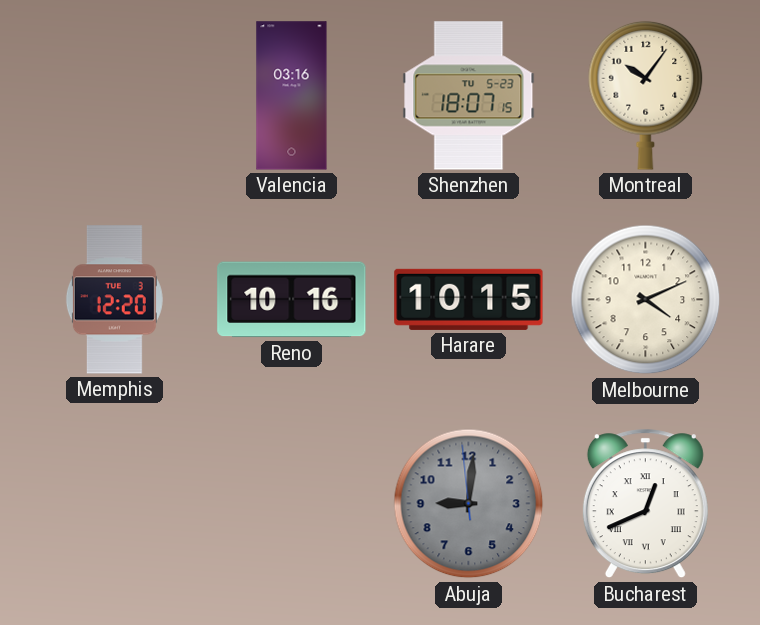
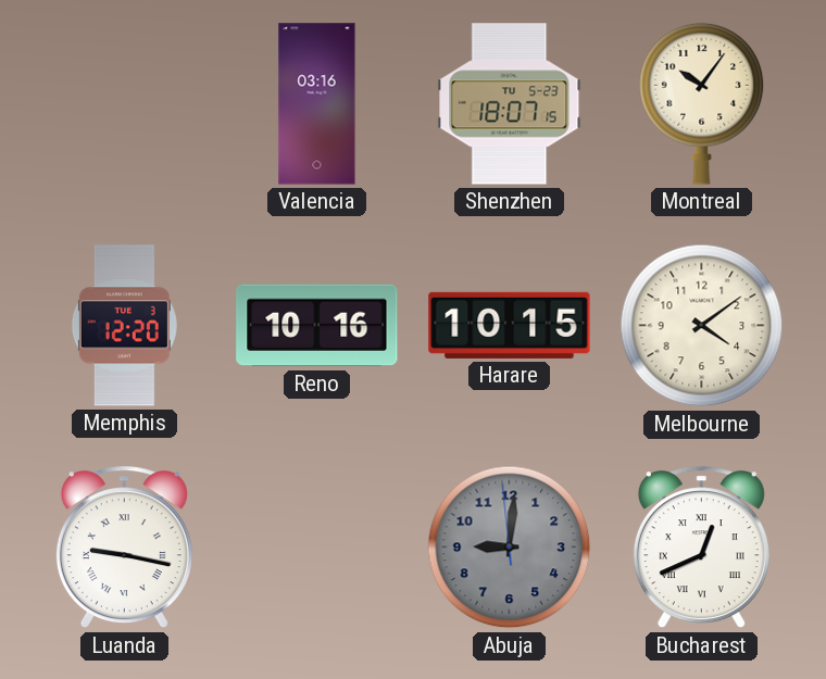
Melbourne: 4:11 -> 4:09
Luanda: none -> 9:17
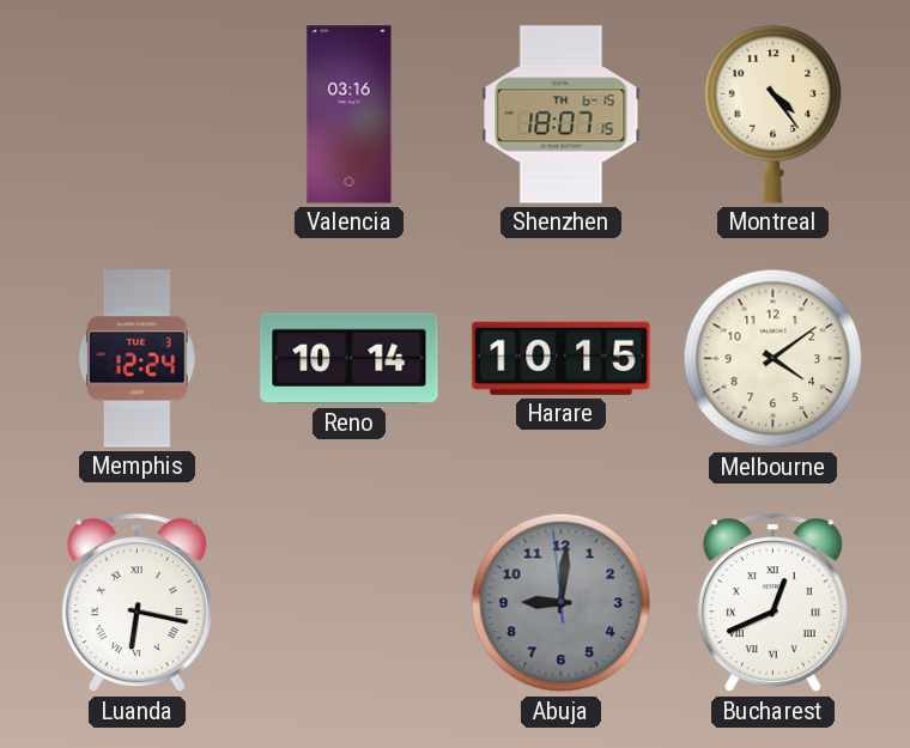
Shenzhen date: TU 5-23 -> TH 6-15
Montreal: 10:06 -> 4:24
Memphis: 12:20 -> 12:24
Reno: 10:16 -> 10:14
Luanda: 9:17 -> 6:17
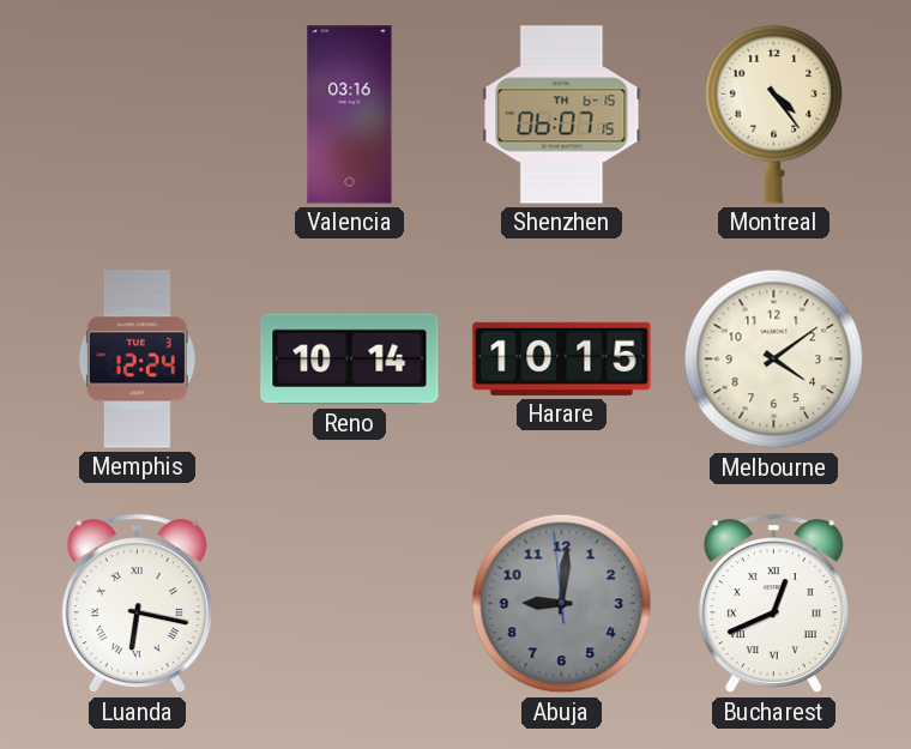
Shenzhen: 18:07 -> 06:07
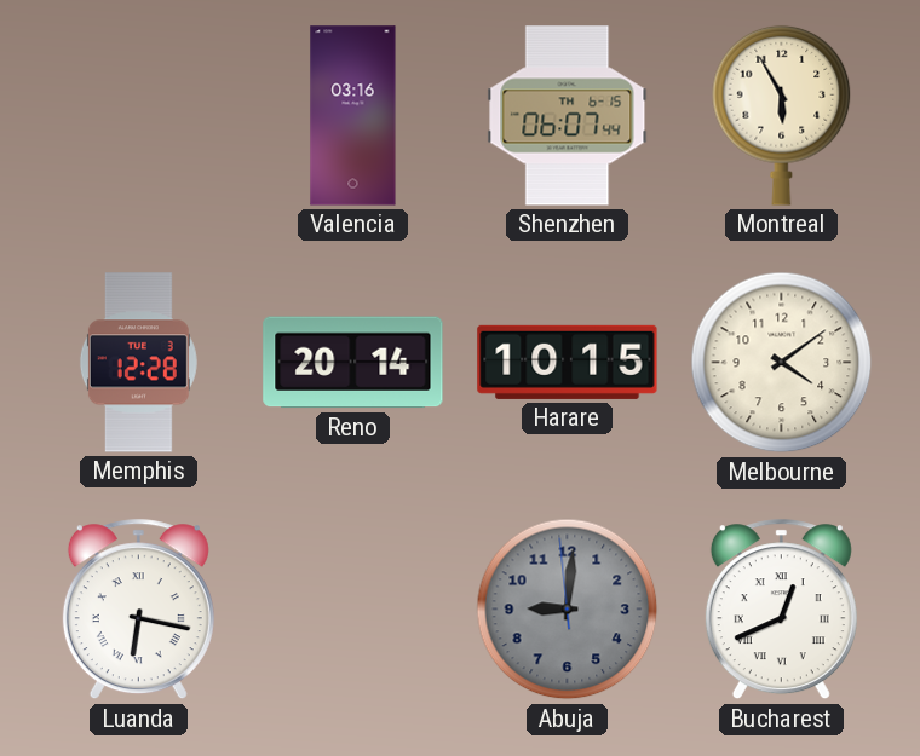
Shenzhen: 06:07:15 -> 06:07:44
Montreal: 4:24 -> 5:55
Memphis: 12:24 -> 12:28
Reno: 10:14 -> 20:14
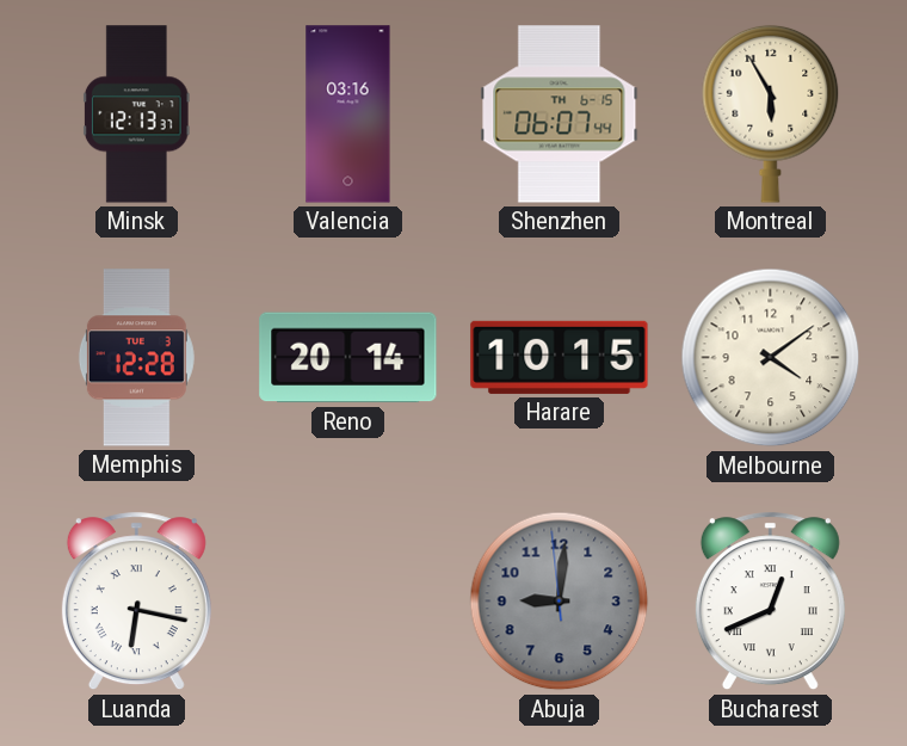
Minsk: none -> 12:13
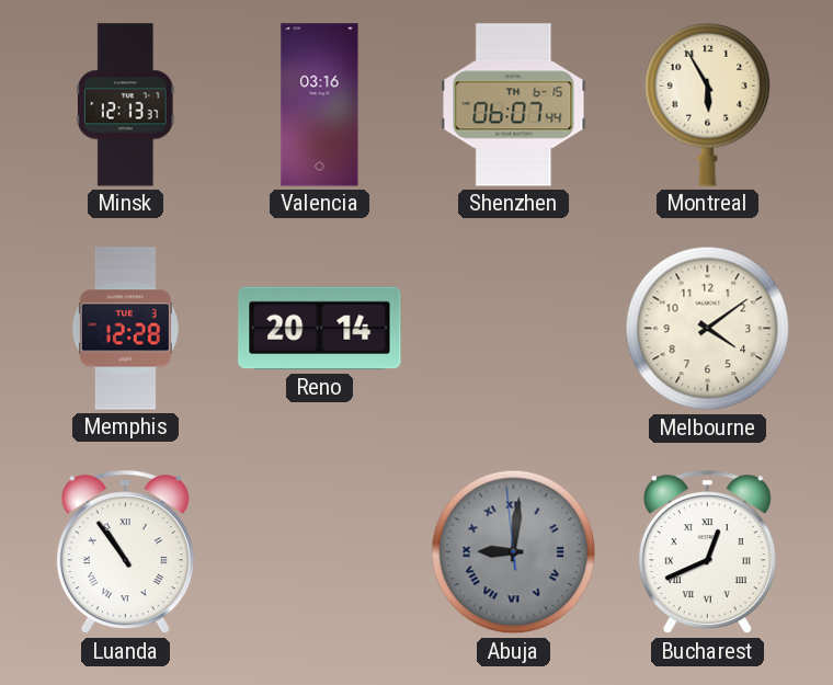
Harare: 10:15 -> none
Luanda: 6:17 -> 10:54
Abuja numerals: Arabic -> Roman
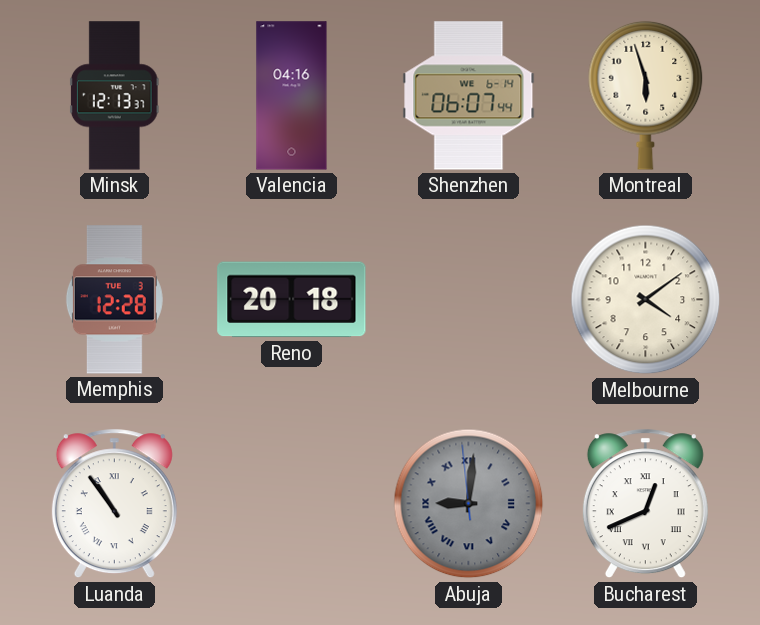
Valencia: 03:16 -> 04:16
Shenzhen date: TH 6-15 -> WE 6-14
Montreal: 5:55 -> 5:57
Reno: 20:14 -> 20:18
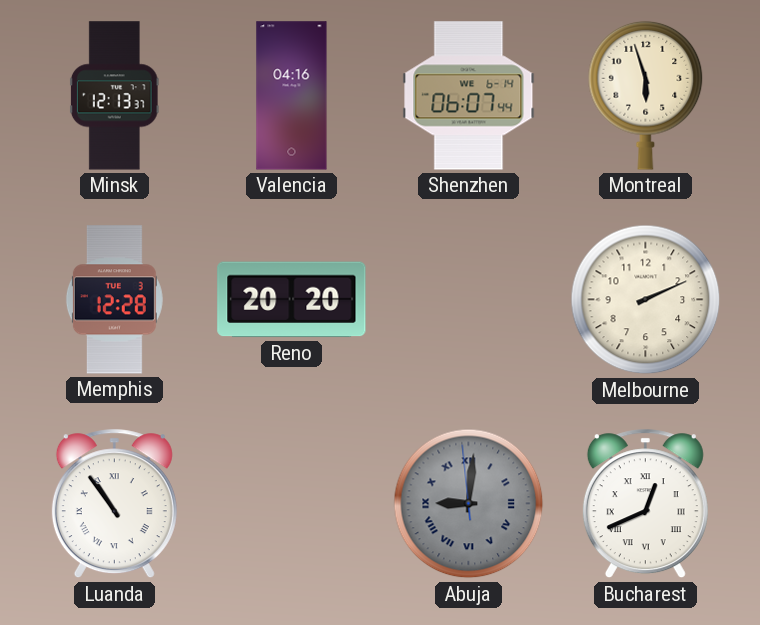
Reno: 20:18 -> 20:20
Melbourne: 4:09 -> 2:11
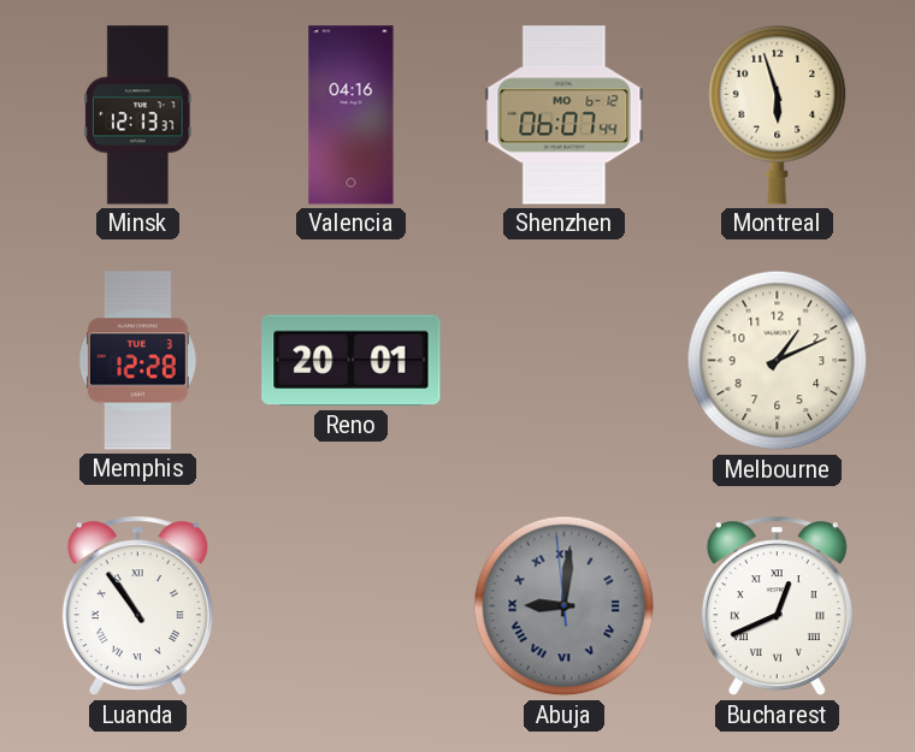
Shenzhen date: WE 6-14 -> MO 6-12
Reno: 20:20 -> 20:01
Melbourne: 2:11 -> 1:11
